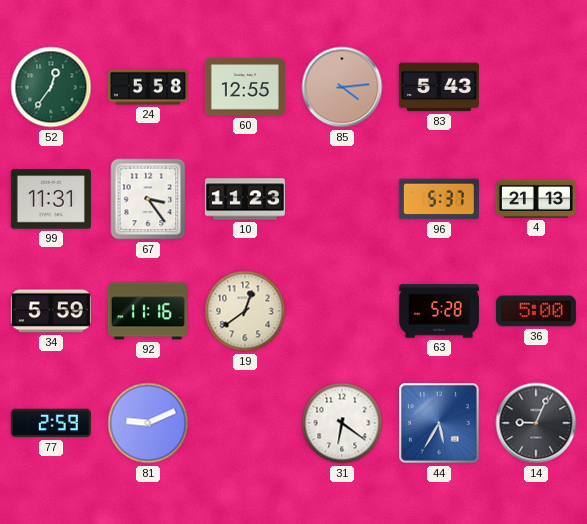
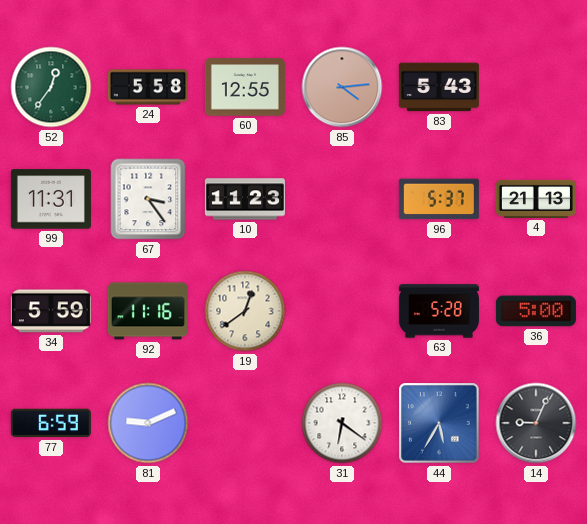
77: 2:59 -> 6:59
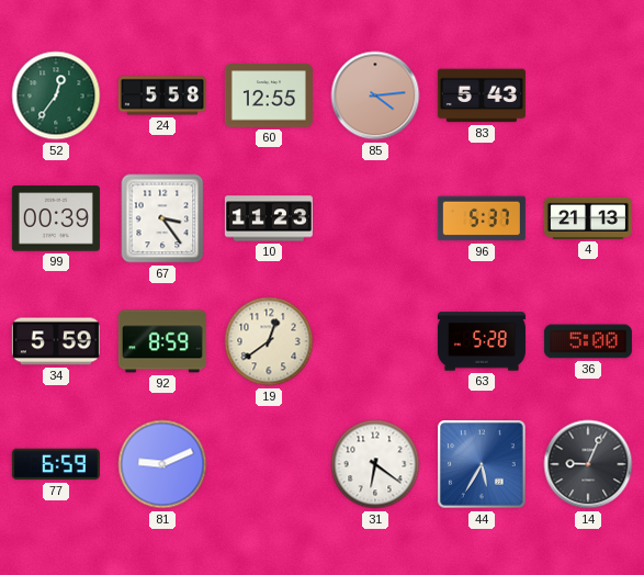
99: 11:31 -> 00:39
92: 11:16 -> 8:59
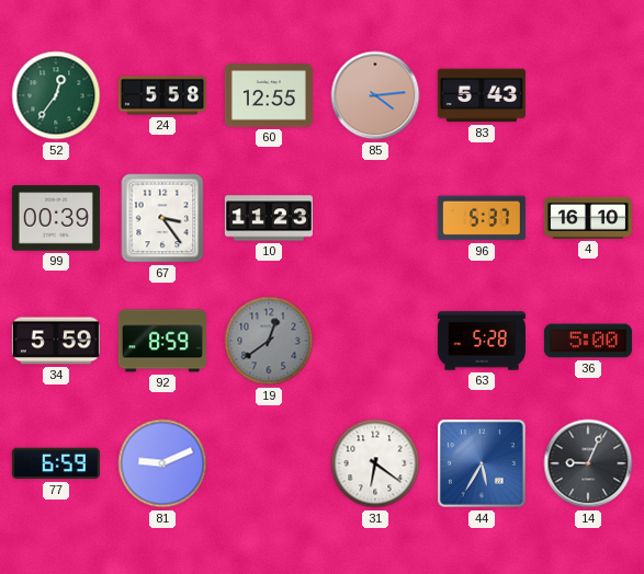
4: 21:13 -> 16:10
19 dial: cream -> grey
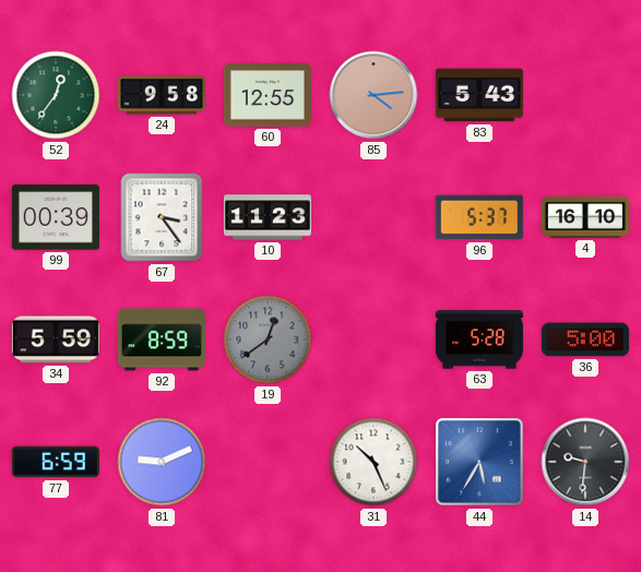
24: 5:58 -> 9:58
31: 6:21 -> 10:26
14: 9:04 -> 9:31
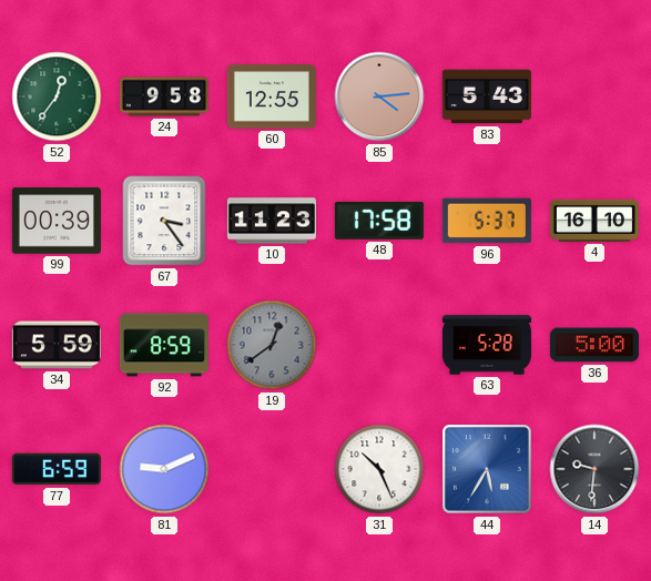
48: none -> 17:58
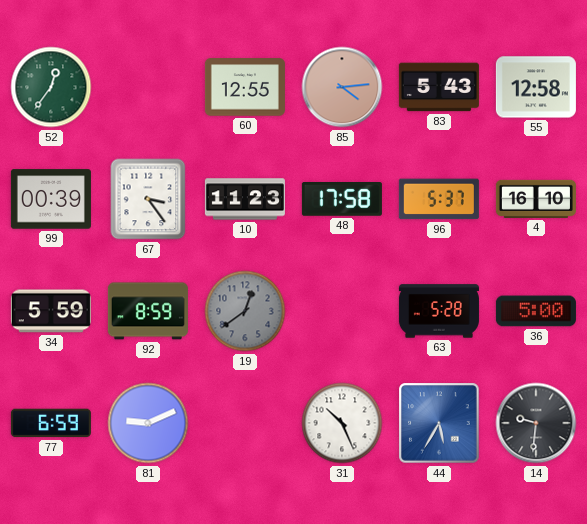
24: 9:58 -> none
55: none -> 12:58
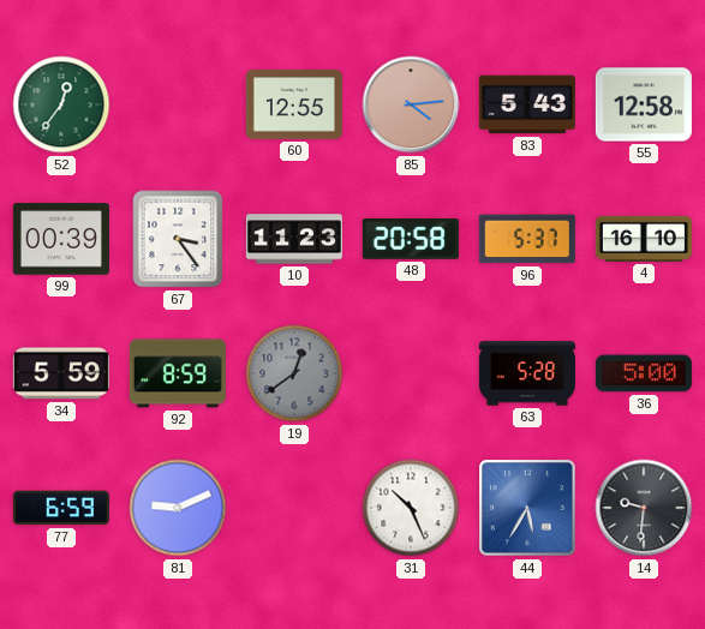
48: 17:58 -> 20:58
